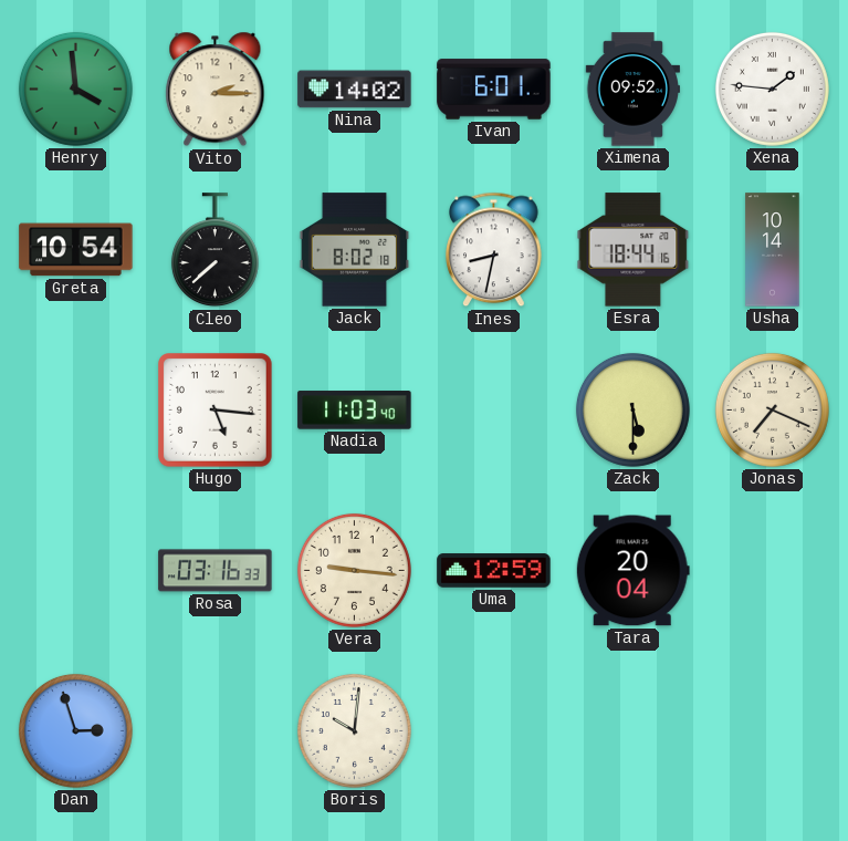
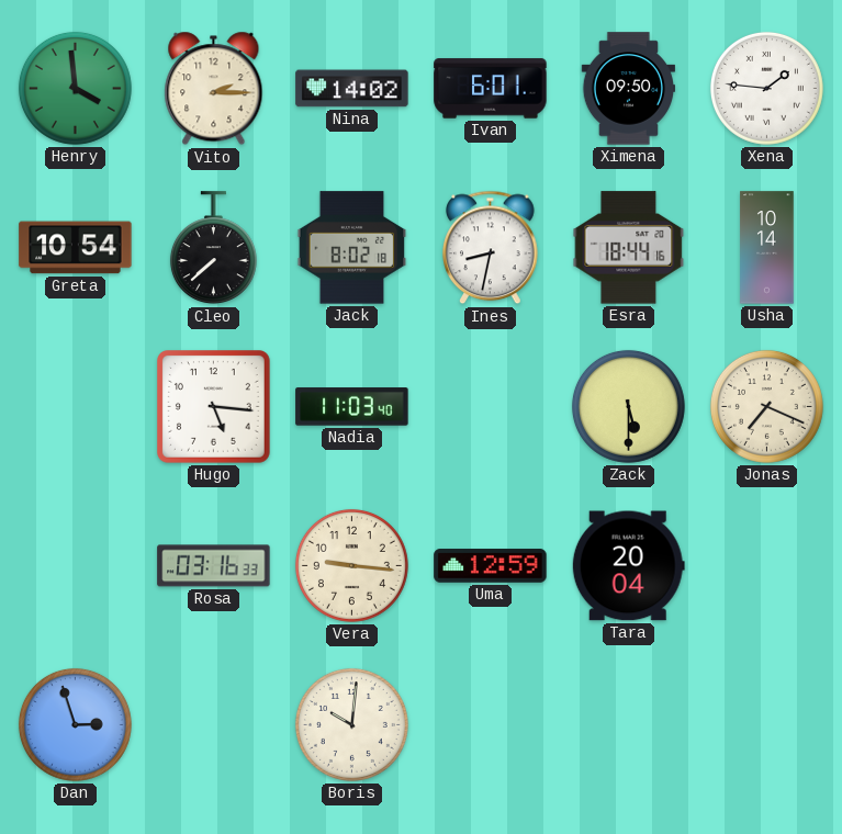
Ximena: 09:52 -> 09:50
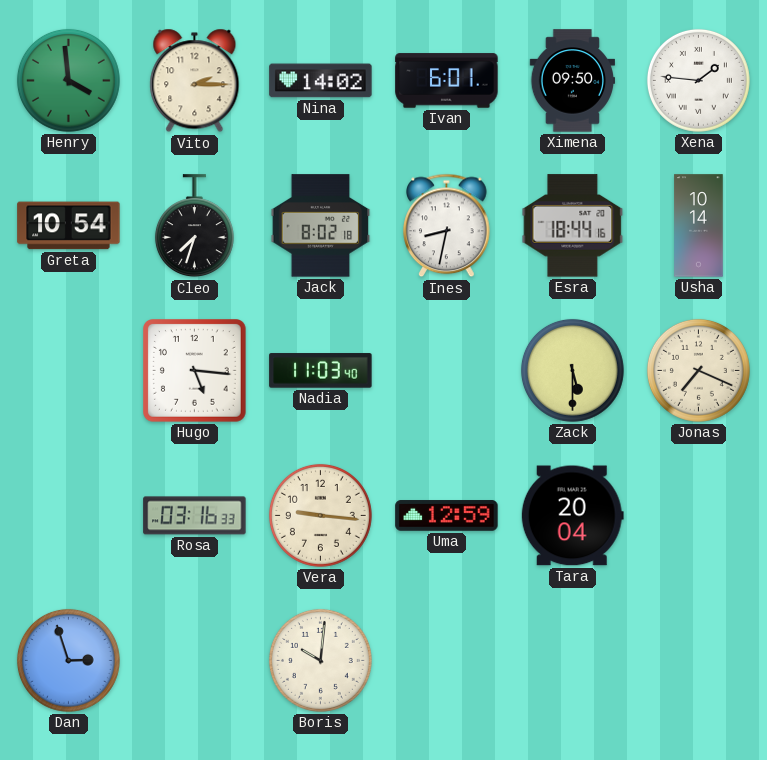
Cleo: 7:38 -> 7:33
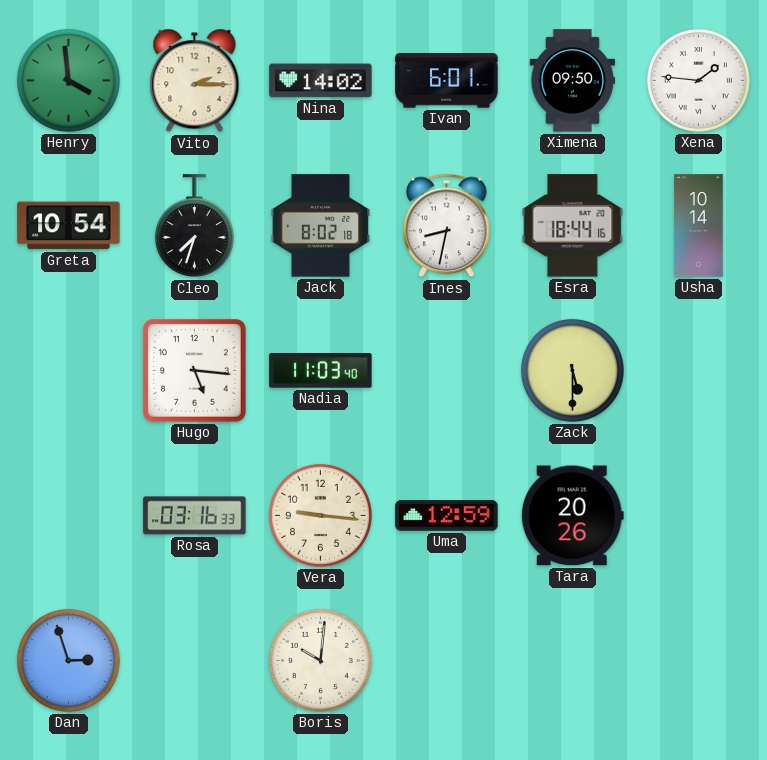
Jonas: 7:19 -> none
Tara: 20:04 -> 20:26
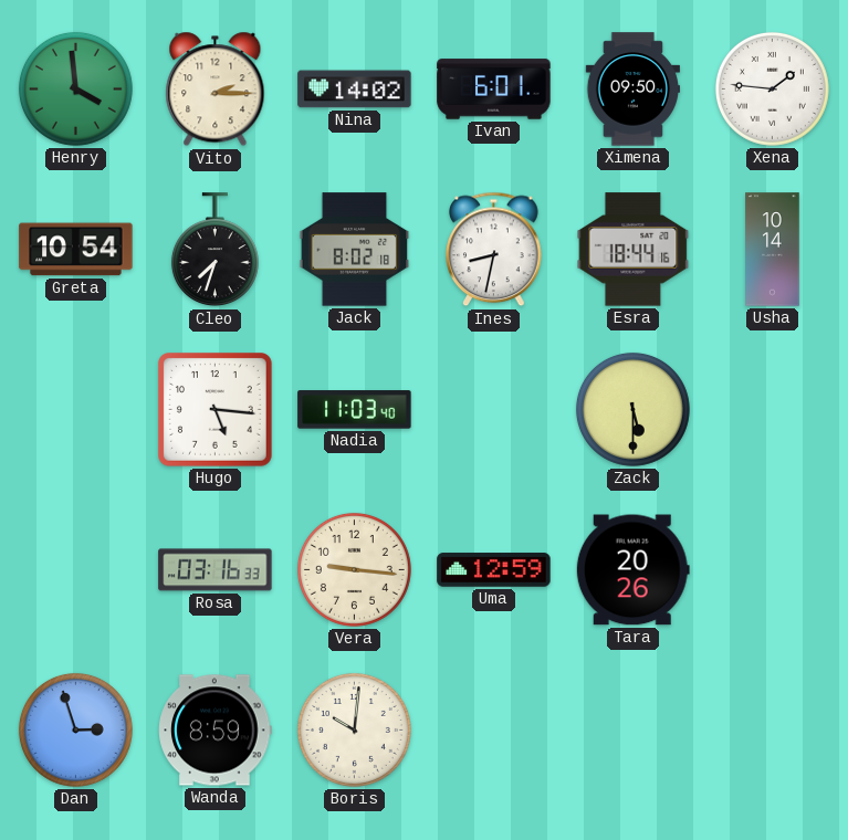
Wanda: none -> 8:59
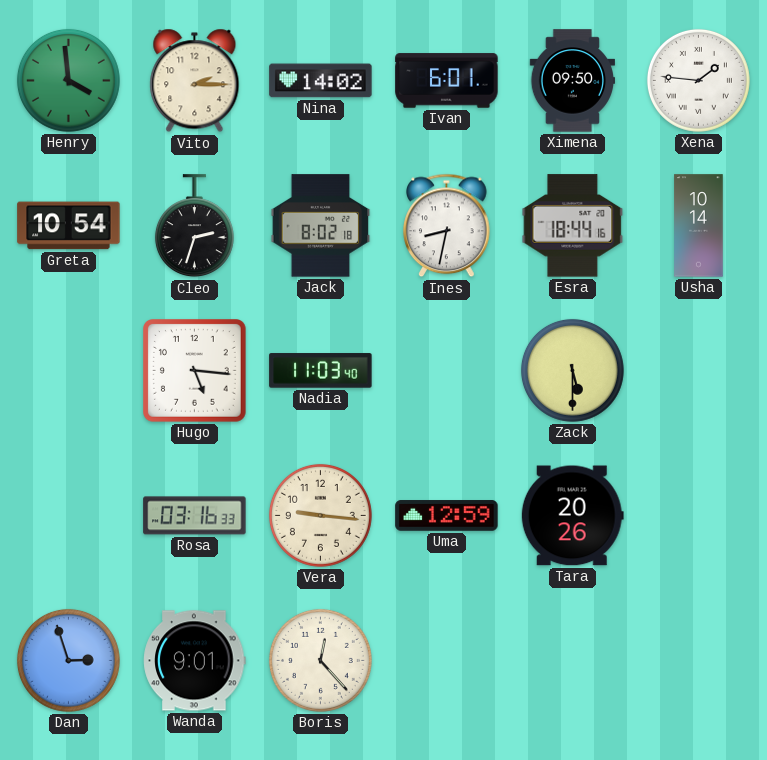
Cleo: 7:33 -> 2:33
Wanda: 8:59 -> 9:01
Boris: 10:01 -> 12:23
